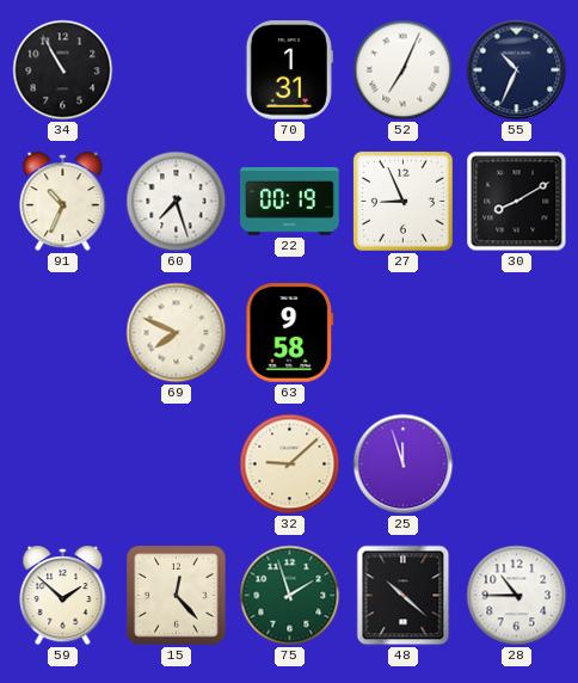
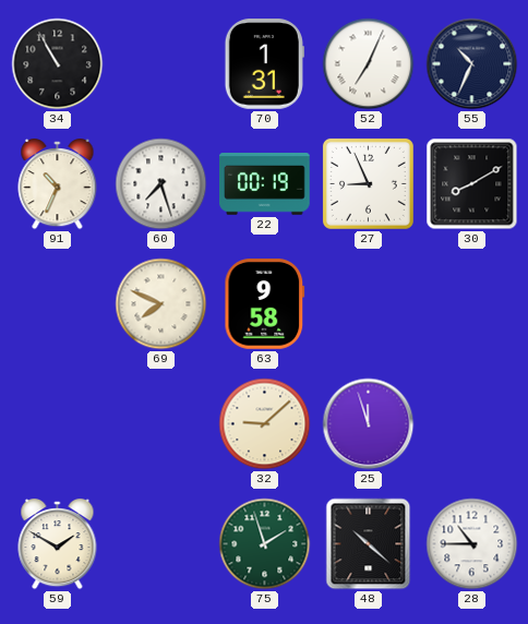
59: 1:52 -> 1:50
15: 12:23 -> none
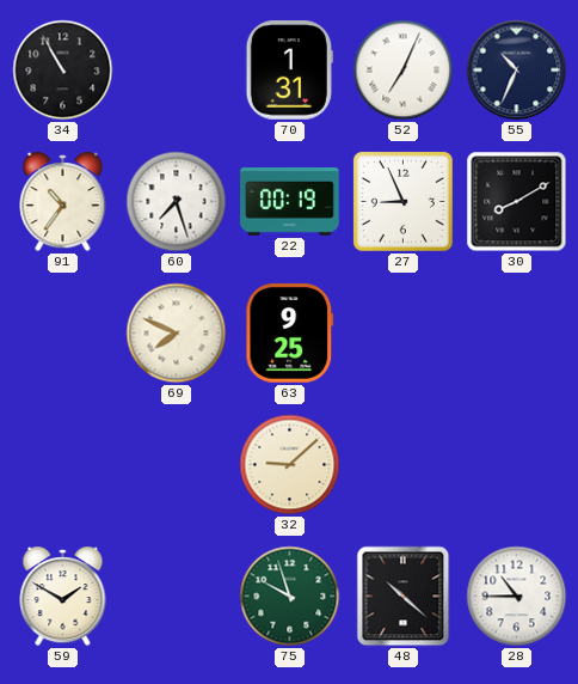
91: 10:34 -> 10:36
63: 9:58 -> 9:25
25: 11:57 -> none
75: 1:57 -> 9:57
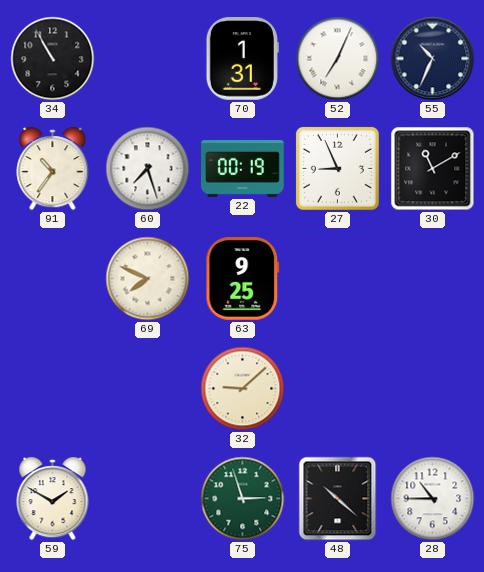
30: 8:10 -> 11:10
75: 9:57 -> 2:57
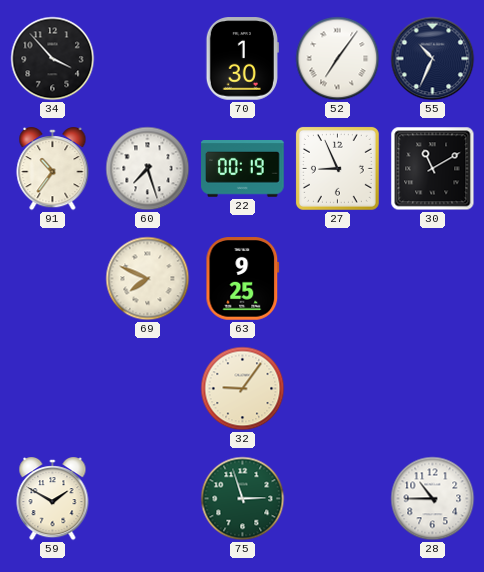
34: 10:55 -> 3:53
70: 1:31 -> 1:30
52: 7:04 -> 7:06
32: 9:08 -> 9:06
48: 10:22 -> none
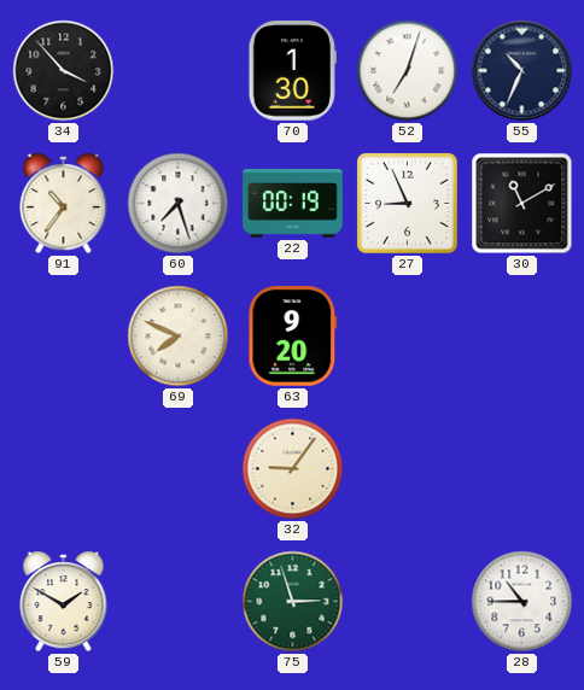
52: 7:06 -> 7:03
63: 9:25 -> 9:20
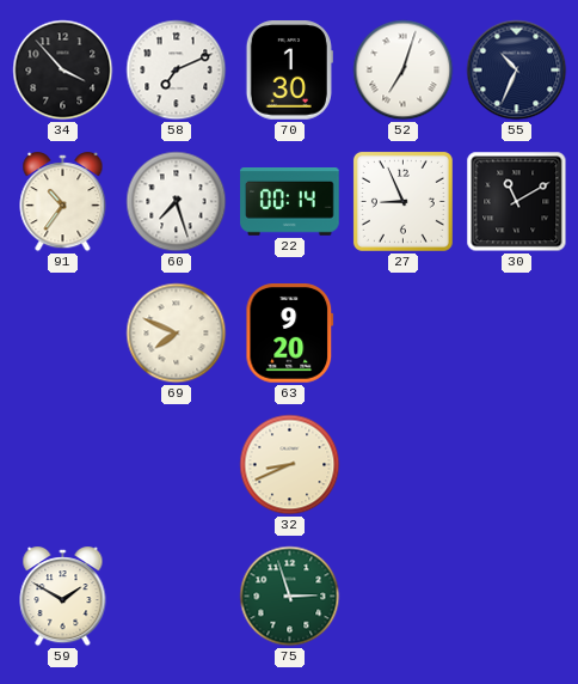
58: none -> 7:11
22: 00:19 -> 00:14
32: 9:06 -> 8:41
28: 10:45 -> none
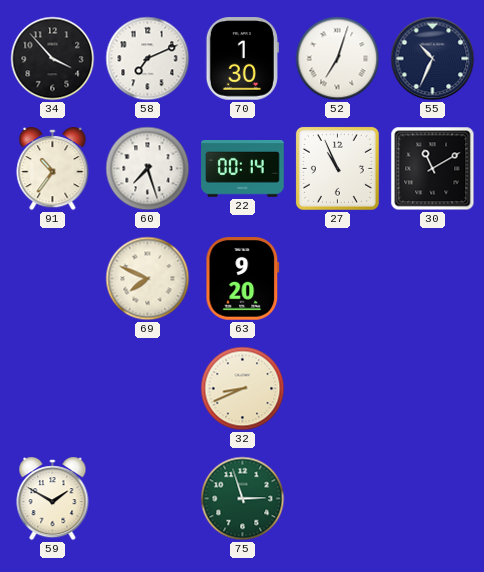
27: 8:56 -> 10:56
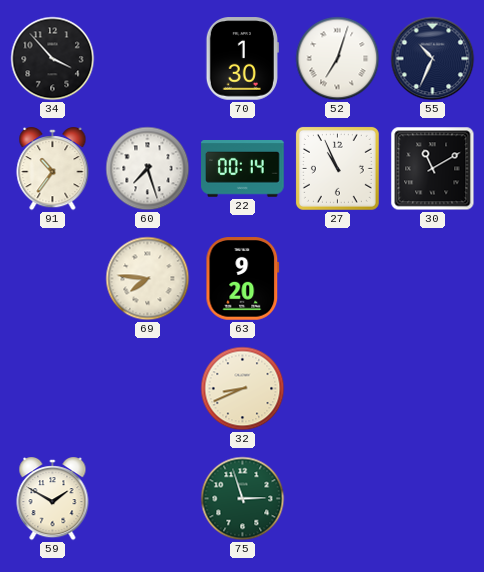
58: 7:11 -> none
69: 7:49 -> 7:46
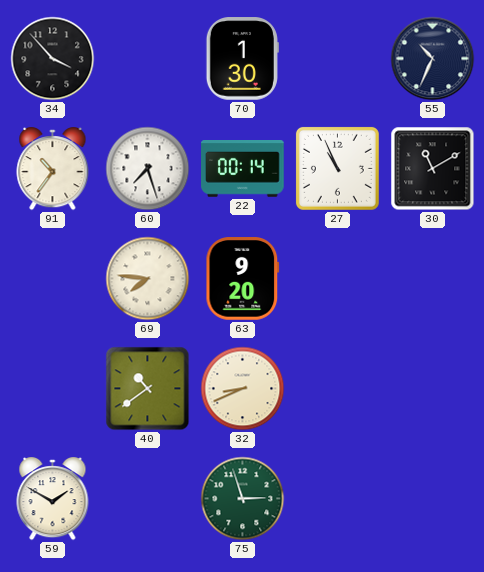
52: 7:03 -> none
40: none -> 10:39
